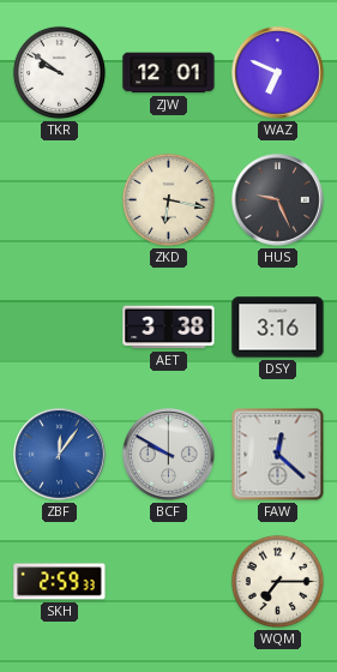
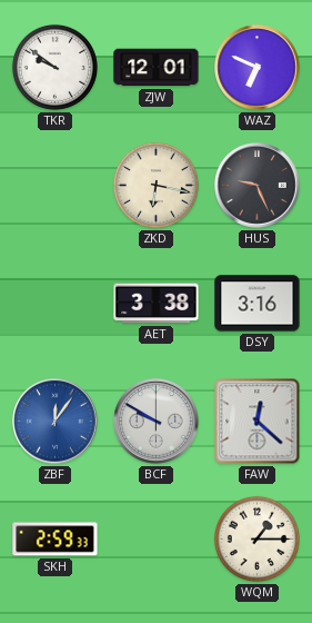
WQM: 7:15 -> 1:15
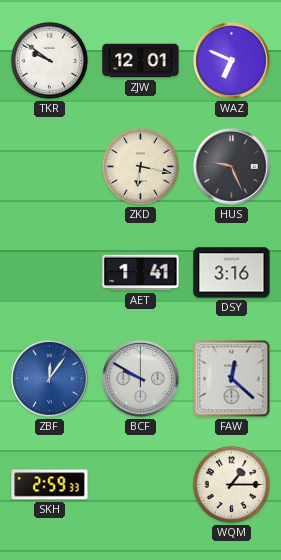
AET: 3:38 -> 1:41
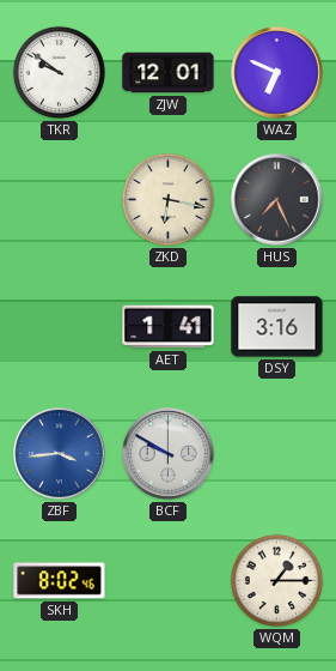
HUS: 9:26 -> 7:26
ZBF: 12:06 -> 3:44
FAW: 12:22 -> none
SKH: 2:59 -> 8:02
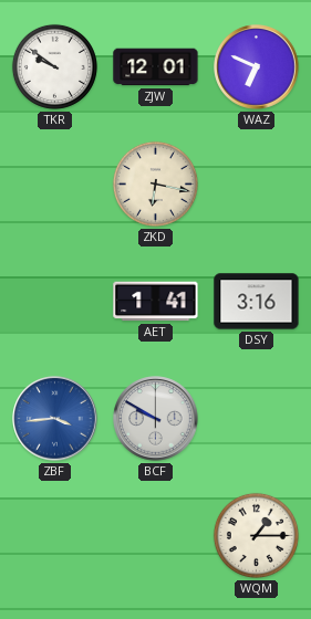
HUS: 7:26 -> none
SKH: 8:02 -> none
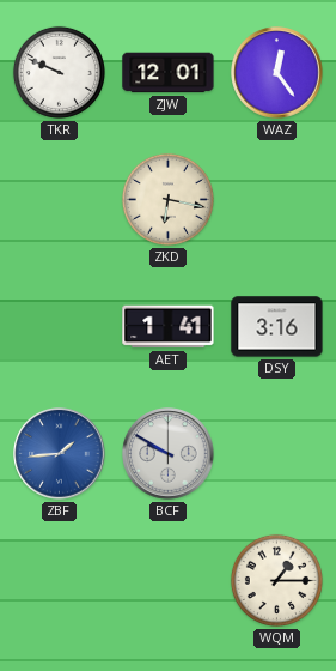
TKR: 9:51 -> 9:49
WAZ: 6:49 -> 12:24
ZBF: 3:44 -> 1:44
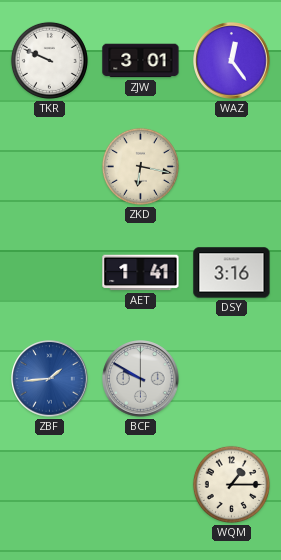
ZJW: 12:01 -> 3:01
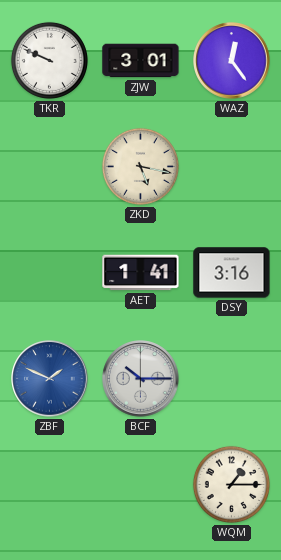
ZKD: 6:17 -> 5:17
ZBF: 1:44 -> 1:49
BCF: 9:50 -> 10:15
